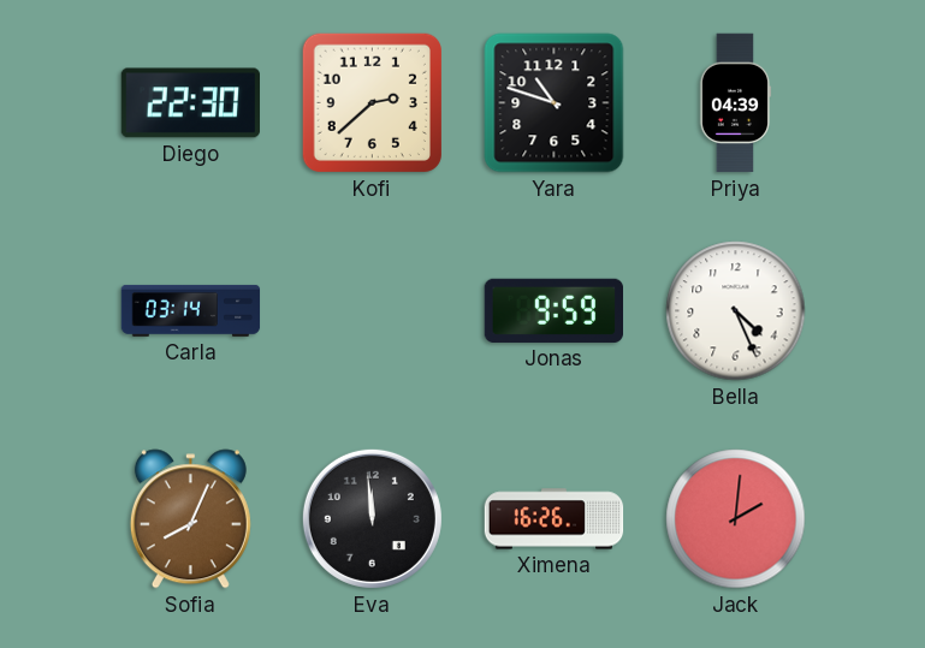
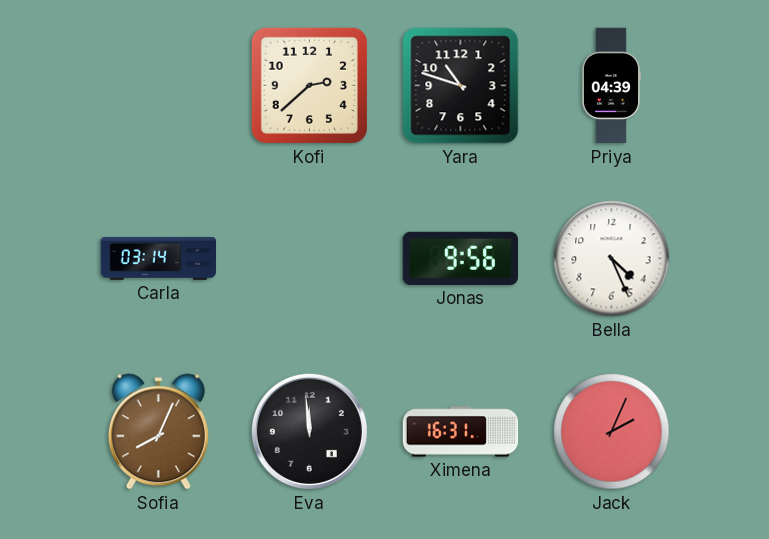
Diego: 22:30 -> none
Jonas: 9:59 -> 9:56
Ximena: 16:26 -> 16:31
Jack: 2:01 -> 2:04
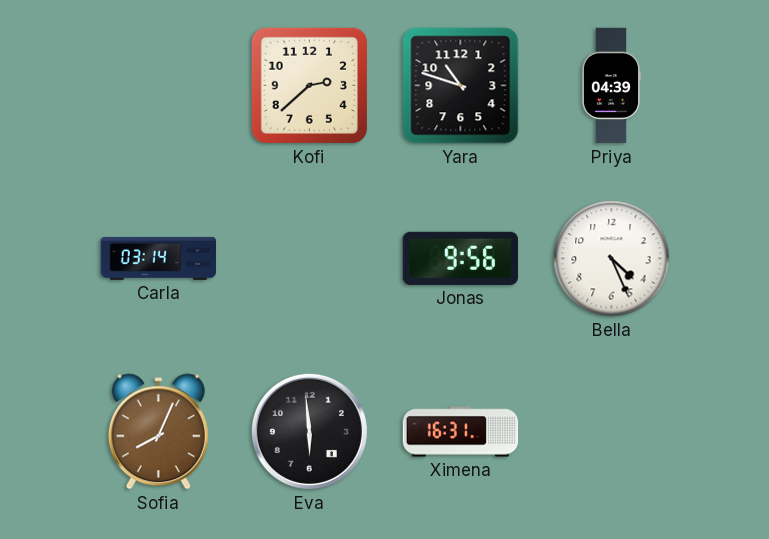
Eva: 11:59 -> 5:59
Jack: 2:04 -> none
